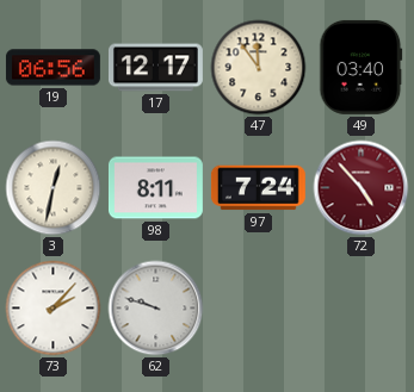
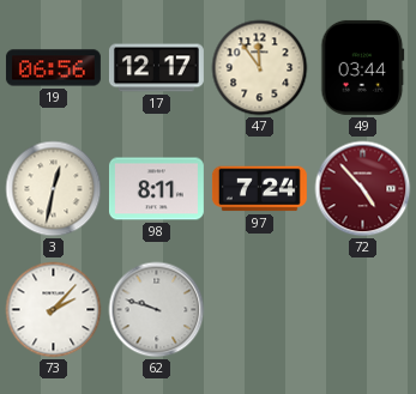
49: 03:40 -> 03:44
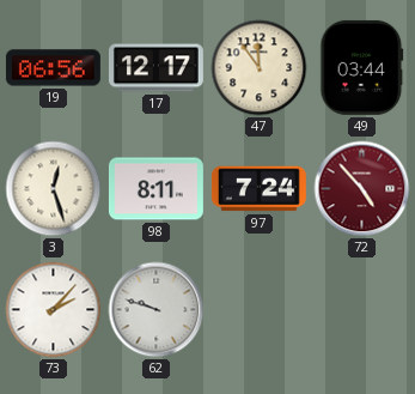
3: 12:32 -> 12:27
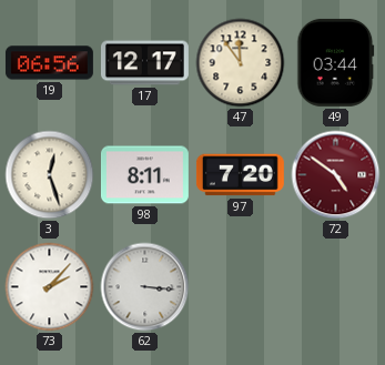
97: 7:24 -> 7:20
72: 4:53 -> 4:51
62: 9:48 -> 3:16
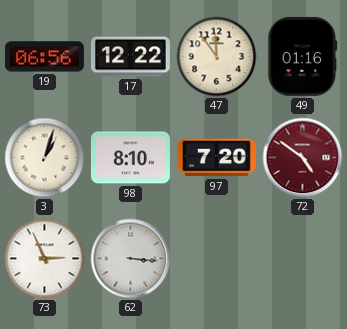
17: 12:17 -> 12:22
49: 03:44 -> 01:16
3: 12:27 -> 1:03
98: 8:11 -> 8:10
73: 2:07 -> 2:56
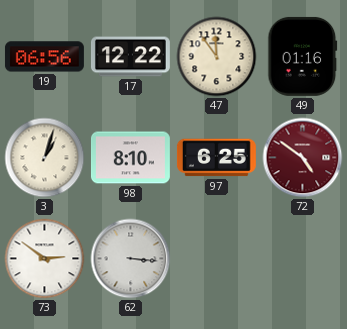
97: 7:20 -> 6:25
73: 2:56 -> 2:51
